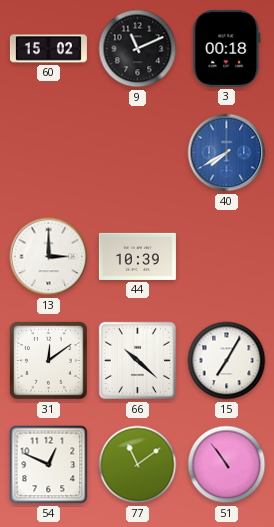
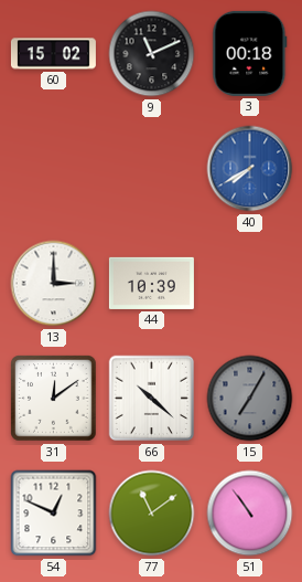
15 dial: white -> grey
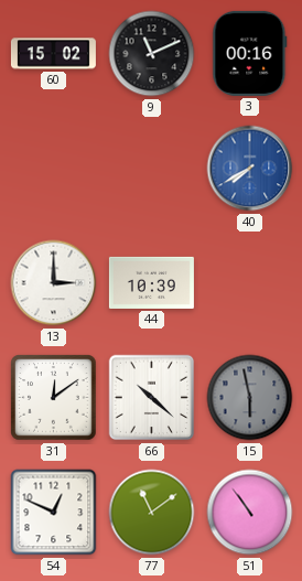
3: 00:18 -> 00:16
15: 7:05 -> 5:58
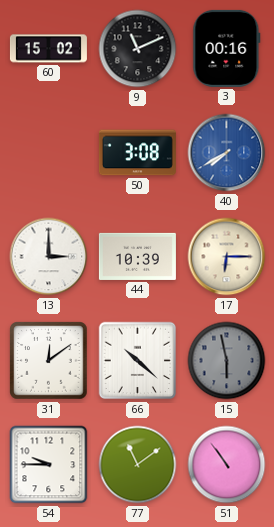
50: none -> 3:08
17: none -> 6:15
54: 12:49 -> 9:45
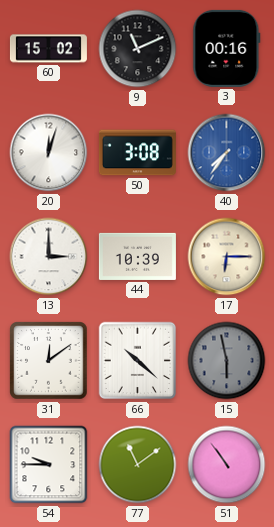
20: none -> 12:03
40: 7:40 -> 7:36
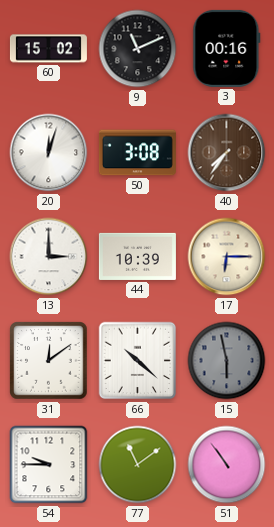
40 dial: blue -> brown
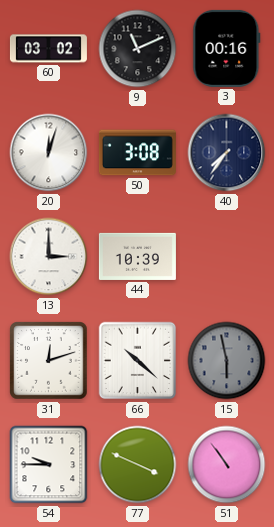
60: 15:02 -> 03:02
40 dial: brown -> navy
17: 6:15 -> none
31: 12:09 -> 12:12
77: 11:09 -> 3:49
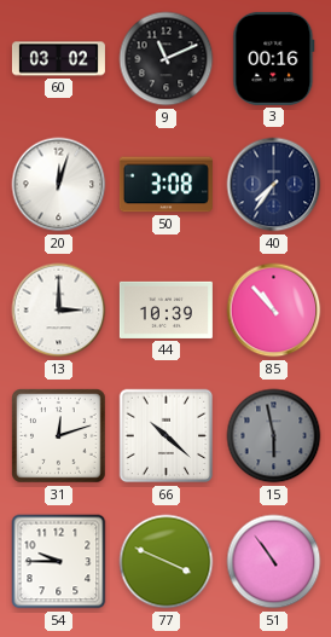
85: none -> 10:53
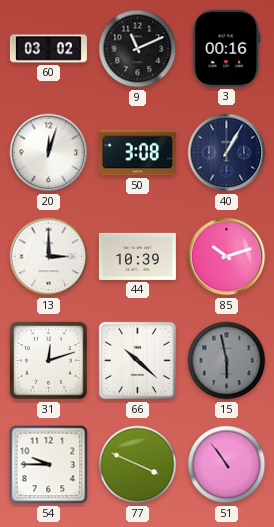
40: 7:36 -> 1:05
85: 10:53 -> 10:12
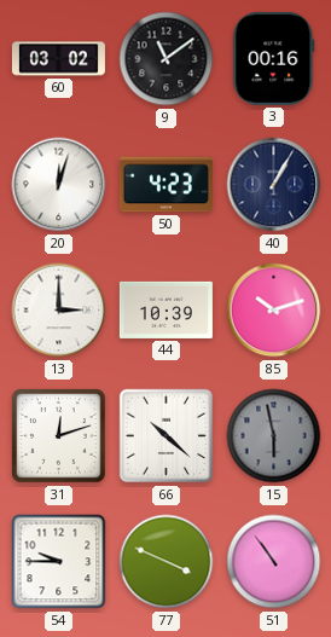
9: 11:11 -> 11:09
50: 3:08 -> 4:23
